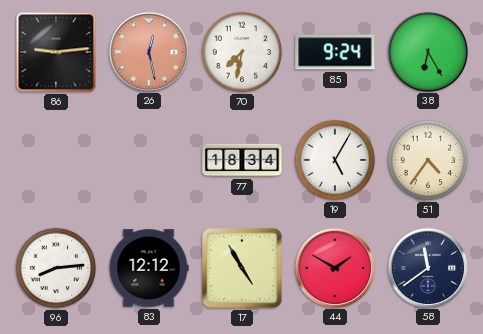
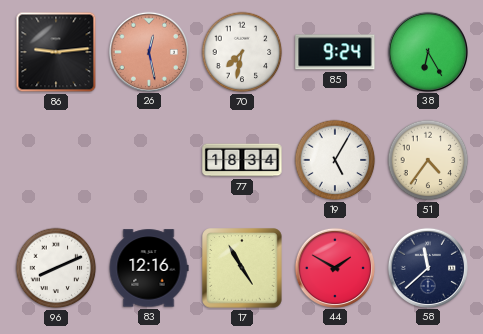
96: 8:14 -> 8:11
83: 12:12 -> 12:16
58: 11:39 -> 11:38
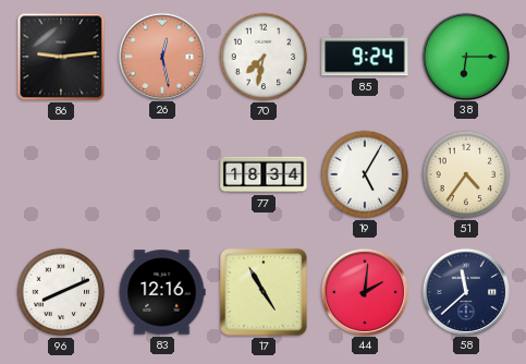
38: 6:25 -> 6:15
44: 1:50 -> 2:01
